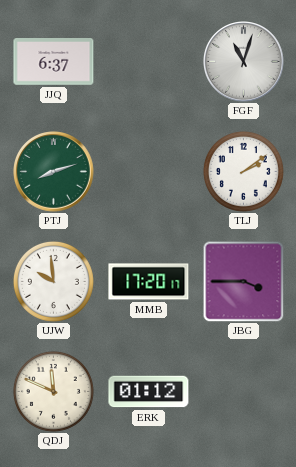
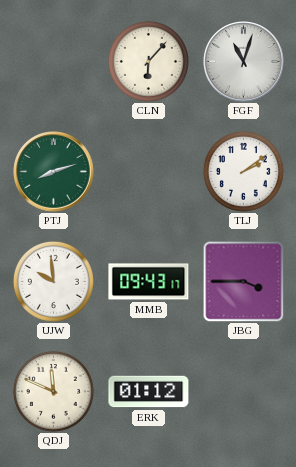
JJQ: 6:37 -> none
CLN: none -> 6:07
MMB: 17:20 -> 09:43
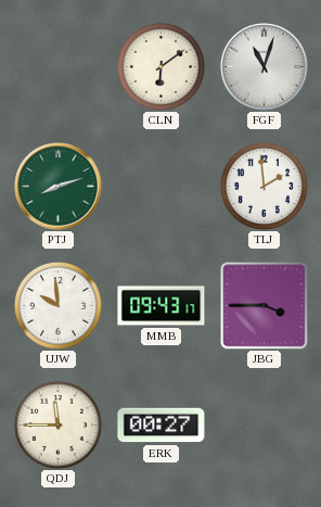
CLN: 6:07 -> 6:09
TLJ: 2:09 -> 1:59
QDJ: 11:49 -> 11:45
ERK: 01:12 -> 00:27
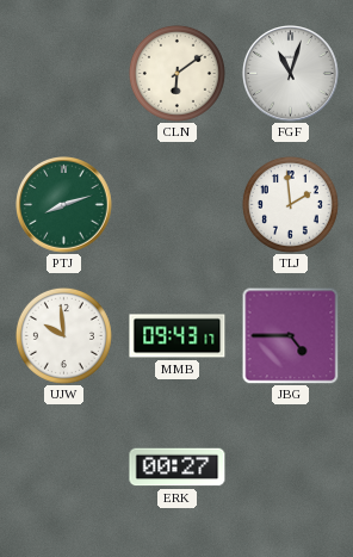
JBG: 3:45 -> 4:45
QDJ: 11:45 -> none
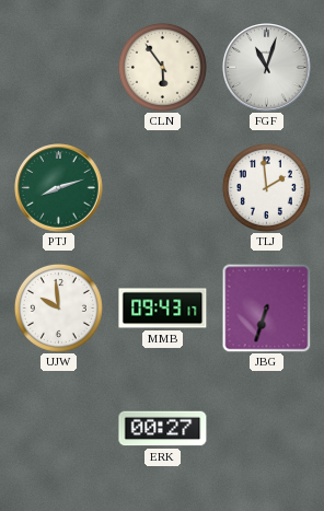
CLN: 6:09 -> 5:54
JBG: 4:45 -> 6:33
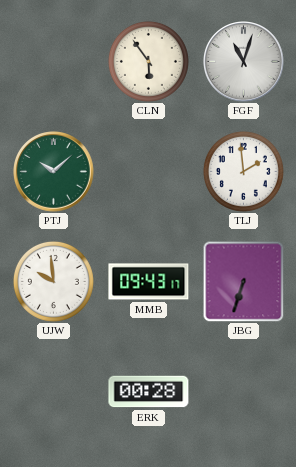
PTJ: 8:12 -> 10:08
ERK: 00:27 -> 00:28
